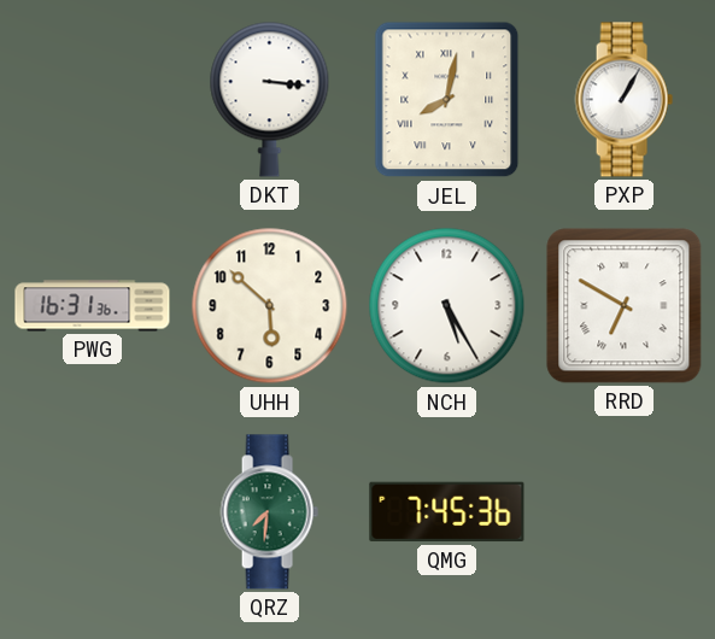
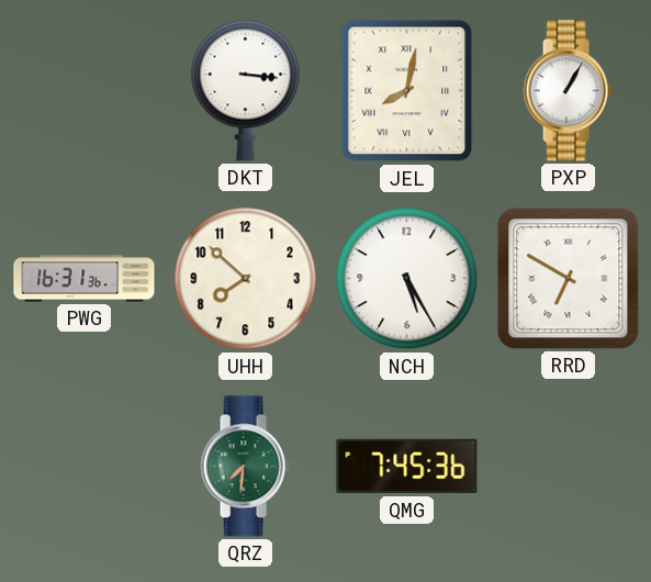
UHH: 5:52 -> 7:52
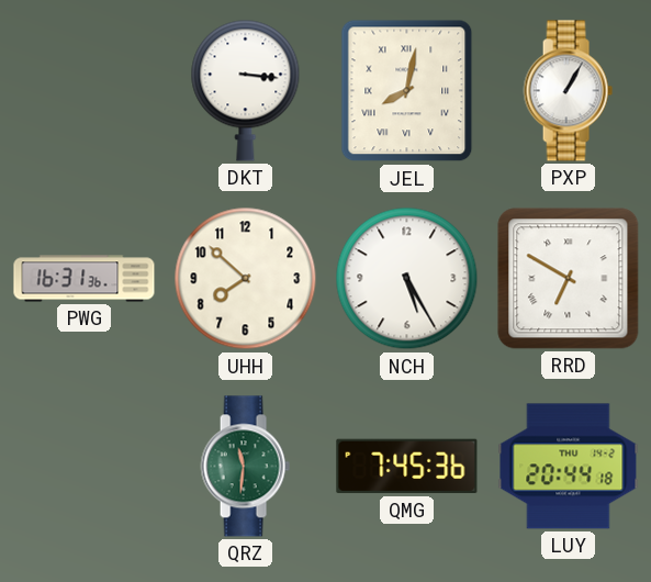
QRZ: 7:31 -> 11:31
LUY: none -> 20:44
